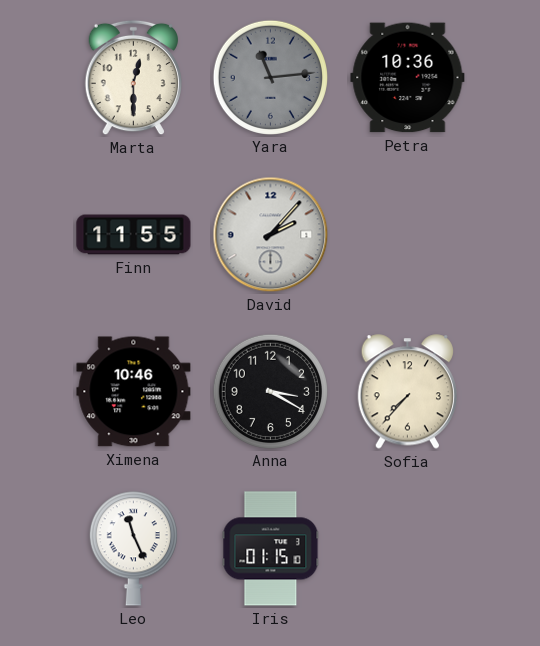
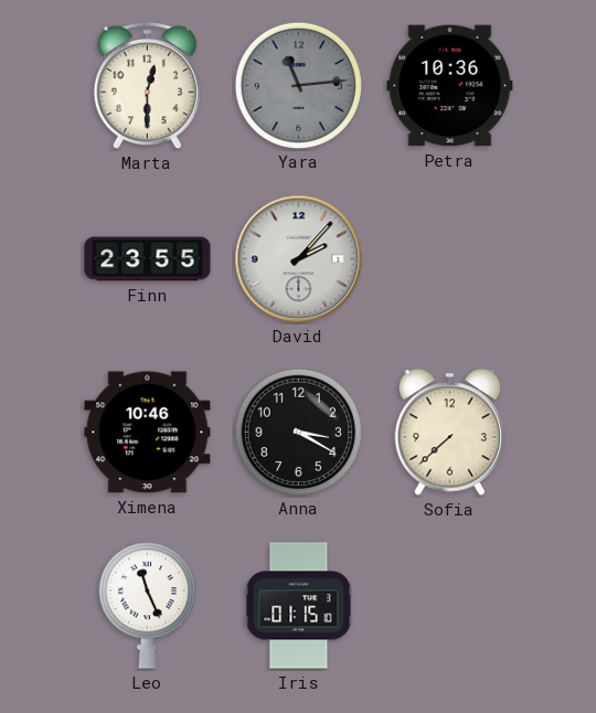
Finn: 11:55 -> 23:55
Sofia: 7:37 -> 7:38
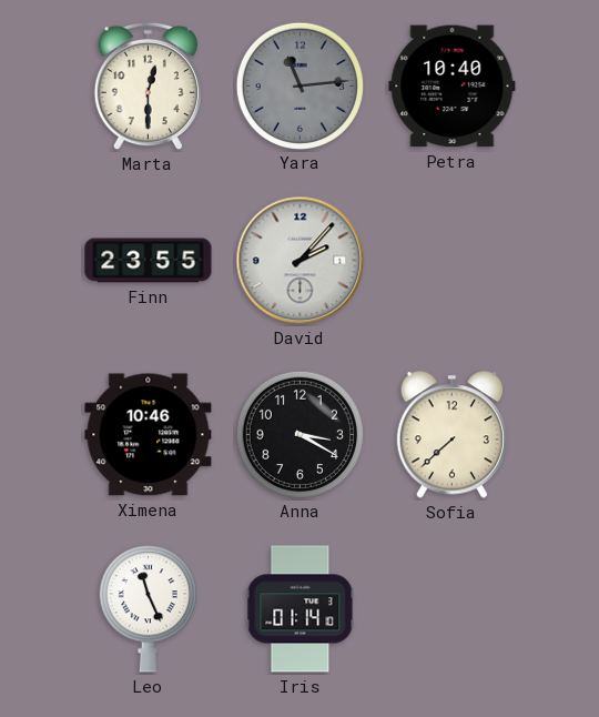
Petra: 10:36 -> 10:40
Iris: 01:15 -> 01:14
